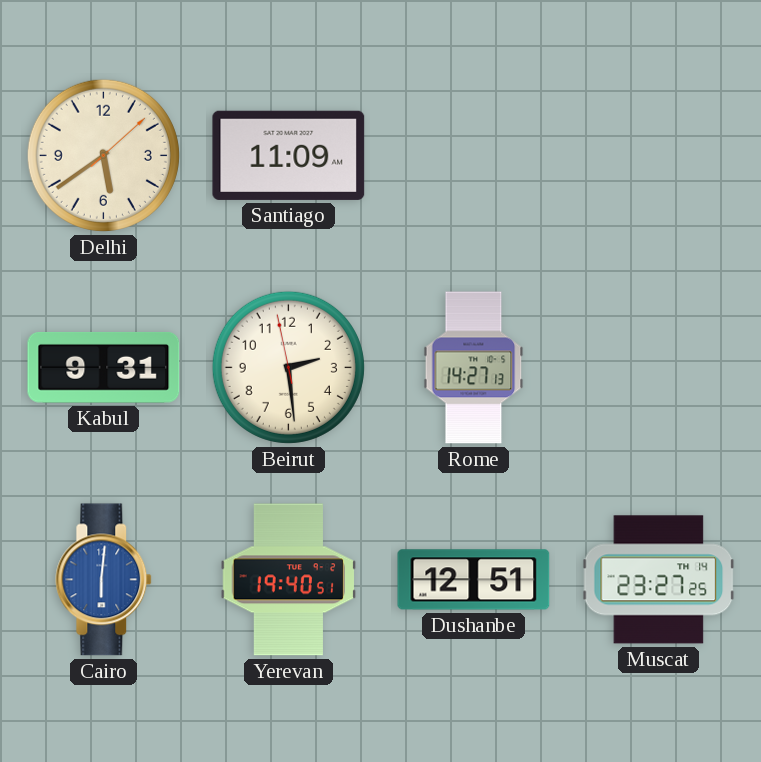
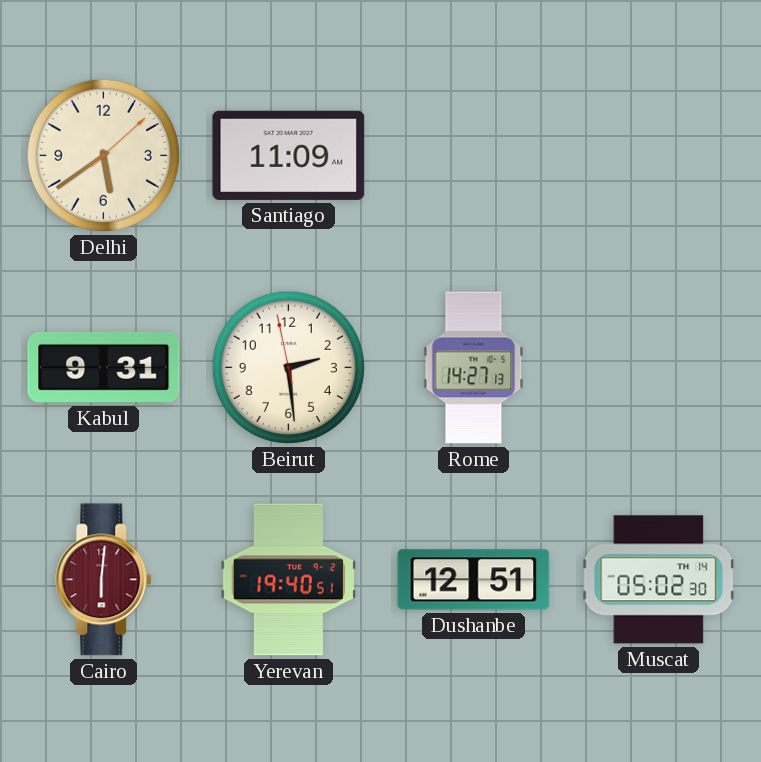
Cairo dial: blue -> burgundy
Muscat: 23:27 -> 05:02
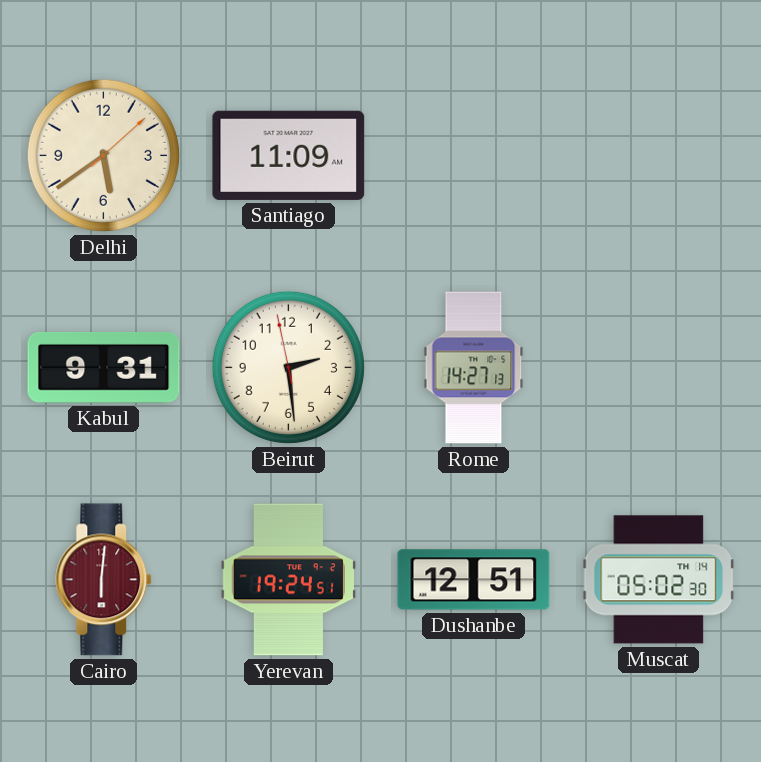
Yerevan: 19:40 -> 19:24
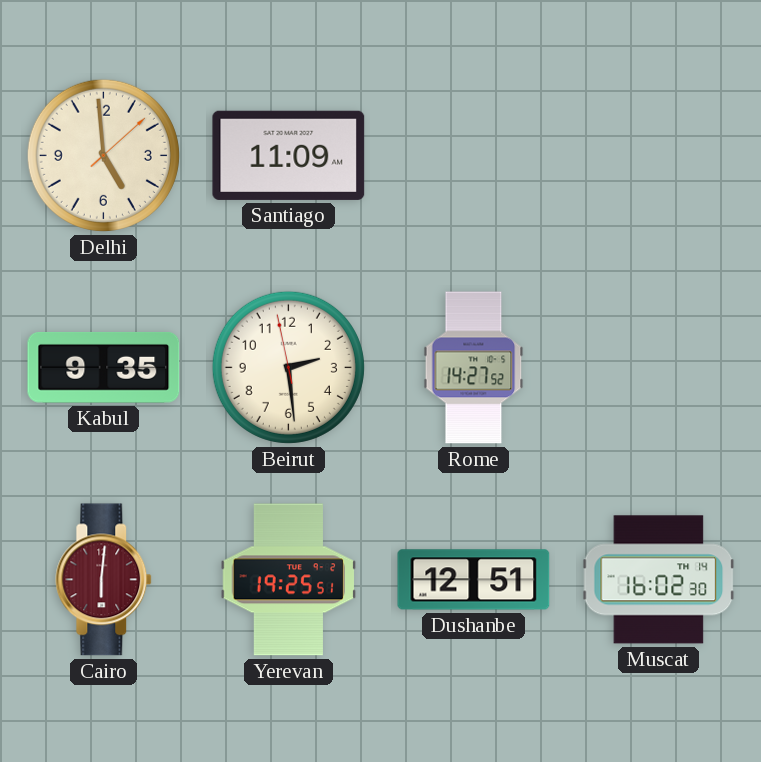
Delhi: 5:39 -> 4:59
Kabul: 9:31 -> 9:35
Rome: 14:27:13 -> 14:27:52
Yerevan: 19:24 -> 19:25
Muscat: 05:02 -> 16:02
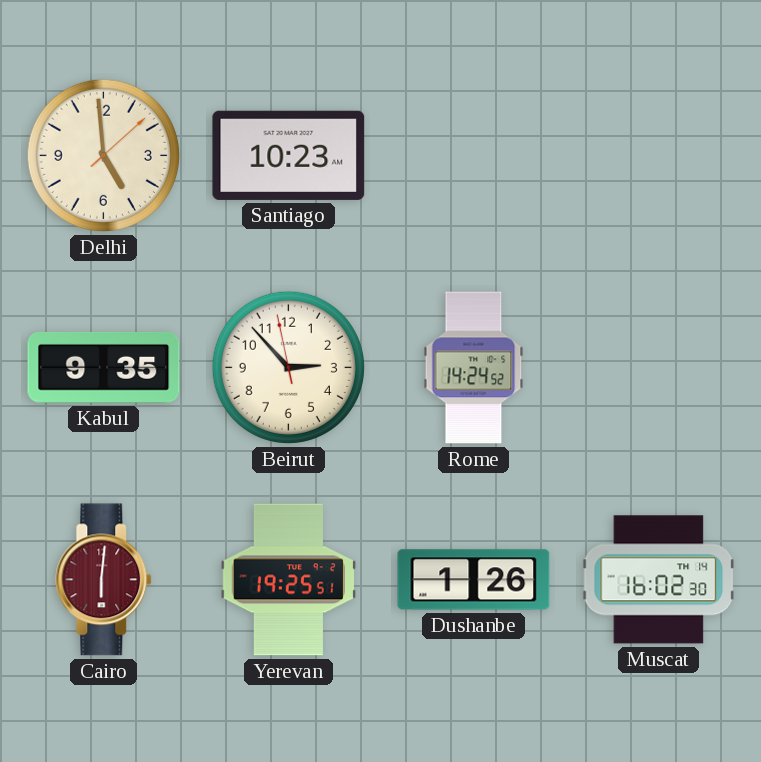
Santiago: 11:09 -> 10:23
Beirut: 2:28 -> 2:52
Rome: 14:27 -> 14:24
Dushanbe: 12:51 -> 1:26
